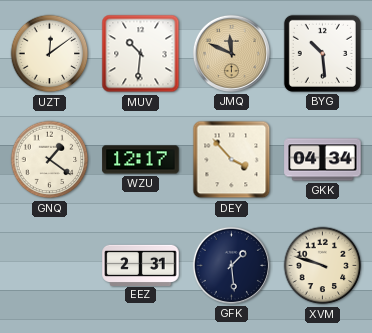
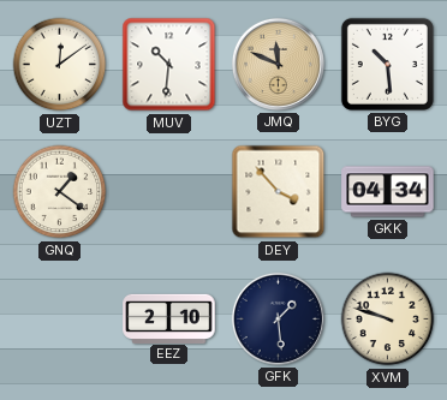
WZU: 12:17 -> none
EEZ: 2:31 -> 2:10
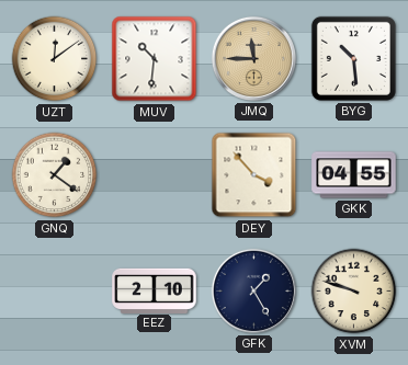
JMQ: 11:49 -> 11:45
GKK: 04:34 -> 04:55
GFK: 1:29 -> 1:25
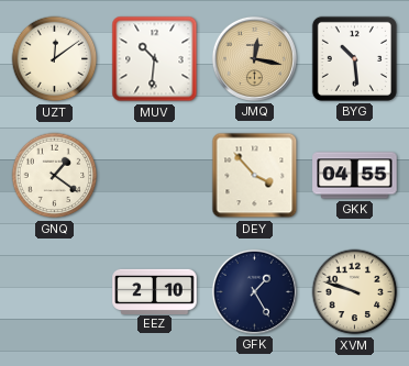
JMQ: 11:45 -> 12:17
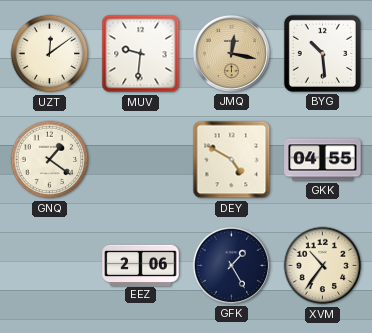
MUV: 10:31 -> 9:31
DEY: 3:53 -> 4:50
EEZ: 2:10 -> 2:06
XVM: 9:48 -> 10:36
